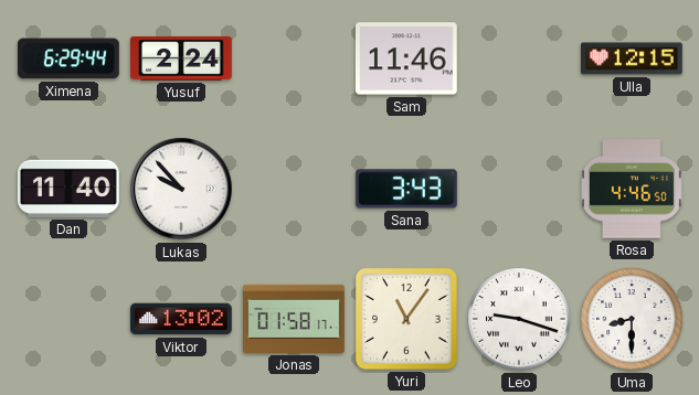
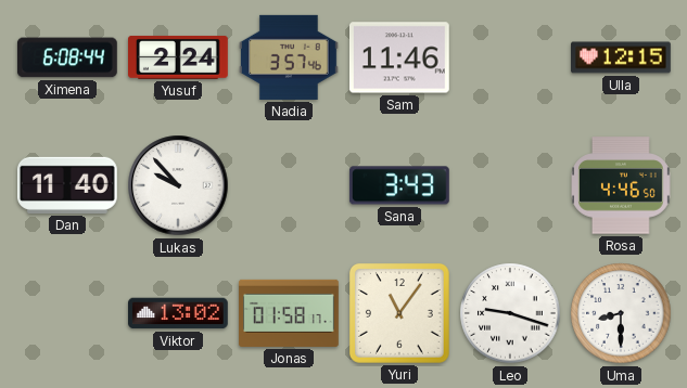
Ximena: 6:29 -> 6:08
Nadia: none -> 3:57
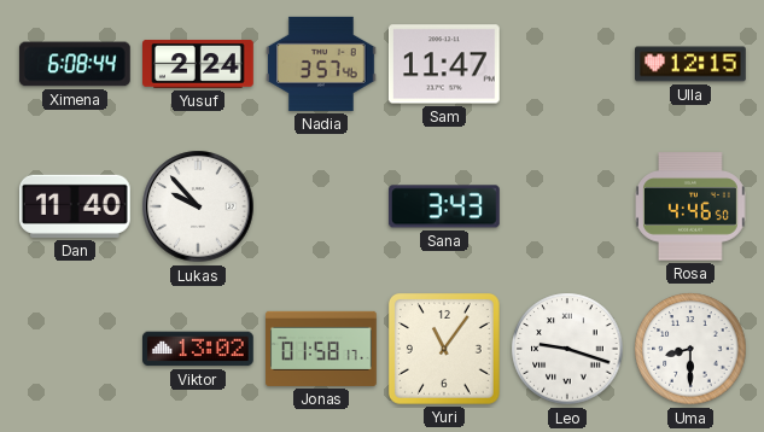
Sam: 11:46 -> 11:47
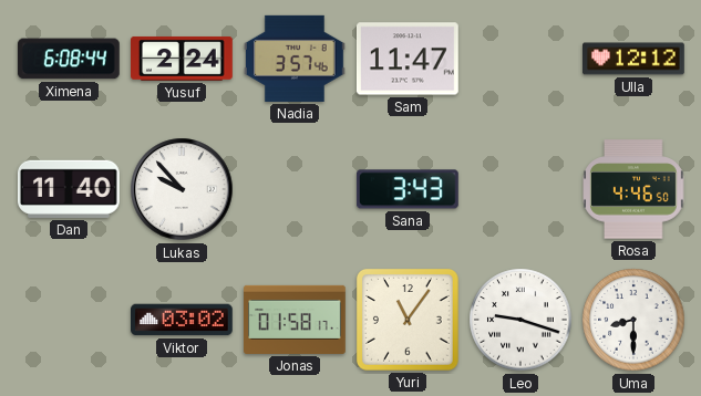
Ulla: 12:15 -> 12:12
Viktor: 13:02 -> 03:02
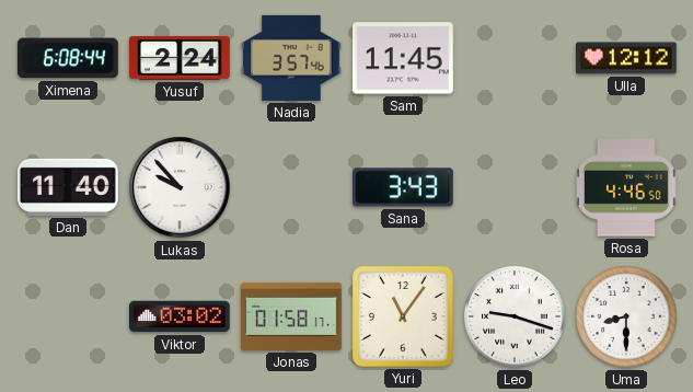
Sam: 11:47 -> 11:45
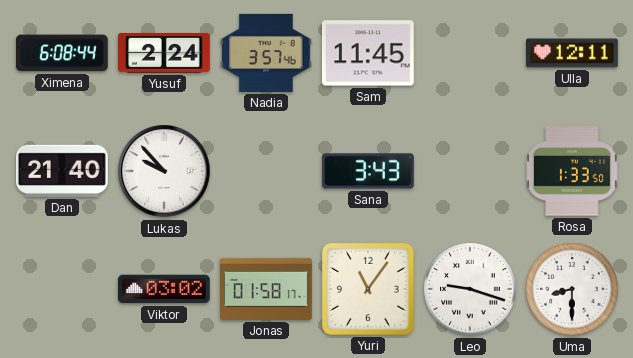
Ulla: 12:12 -> 12:11
Dan: 11:40 -> 21:40
Rosa: 4:46 -> 1:33
